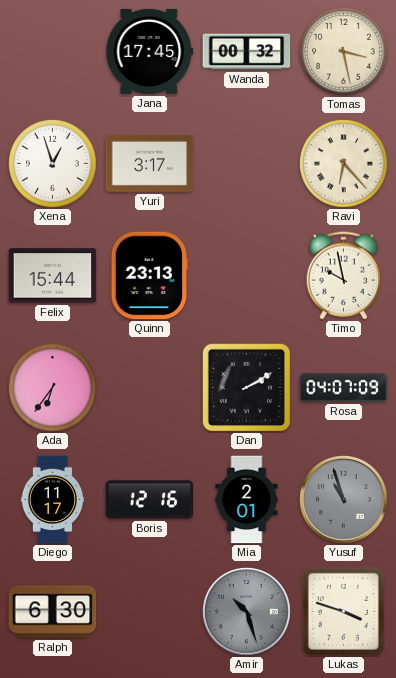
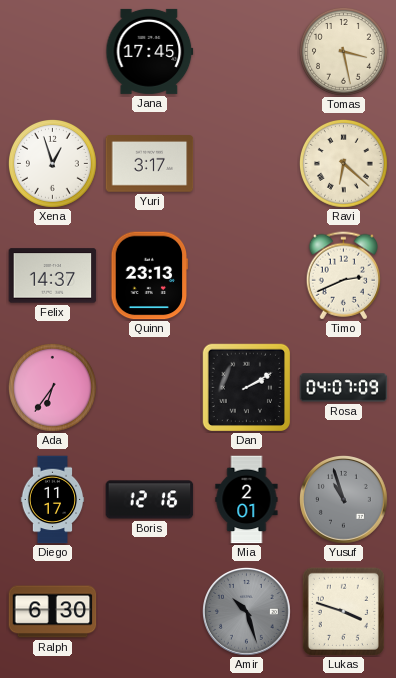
Wanda: 00:32 -> none
Ravi: 6:23 -> 6:22
Felix: 15:44 -> 14:37
Timo: 9:58 -> 2:41
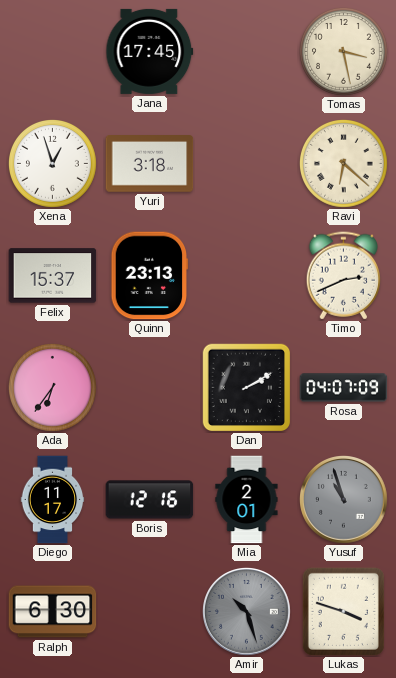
Yuri: 3:17 -> 3:18
Felix: 14:37 -> 15:37
